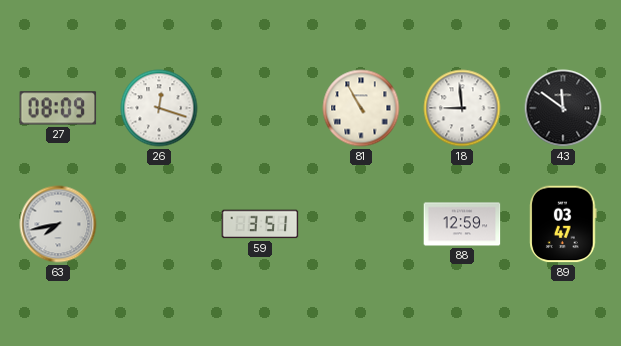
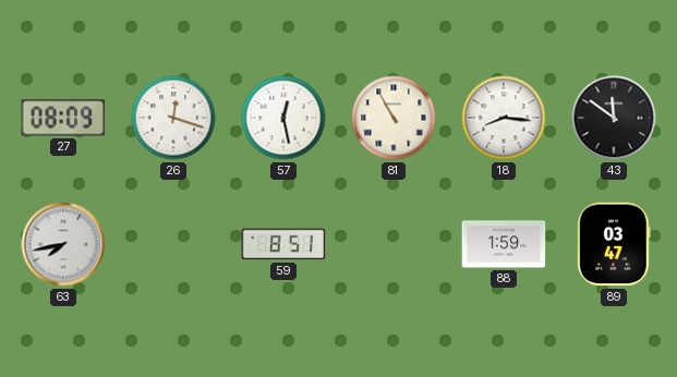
57: none -> 12:28
18: 8:59 -> 8:16
59: 3:51 -> 8:51
88: 12:59 -> 1:59
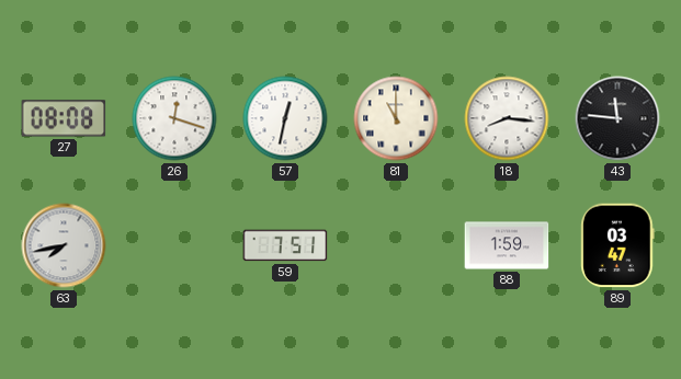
27: 08:09 -> 08:08
57: 12:28 -> 12:32
81: 10:55 -> 11:00
43: 11:51 -> 11:46
59: 8:51 -> 7:51
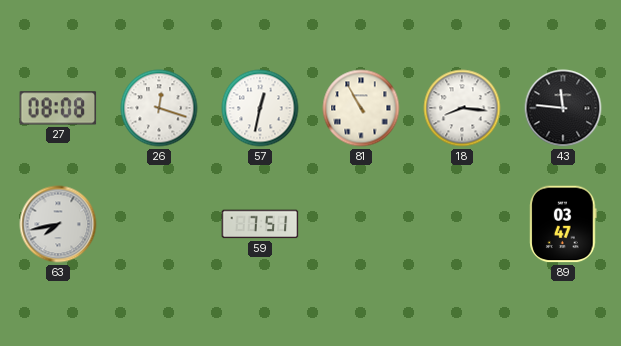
81: 11:00 -> 10:55
88: 1:59 -> none
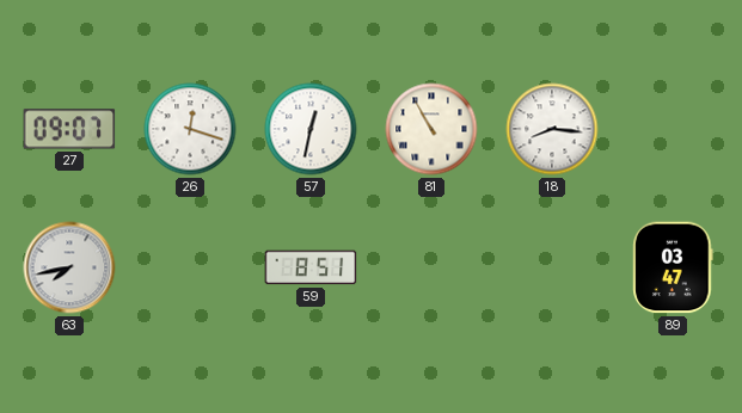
27: 08:08 -> 09:07
43: 11:46 -> none
59: 7:51 -> 8:51
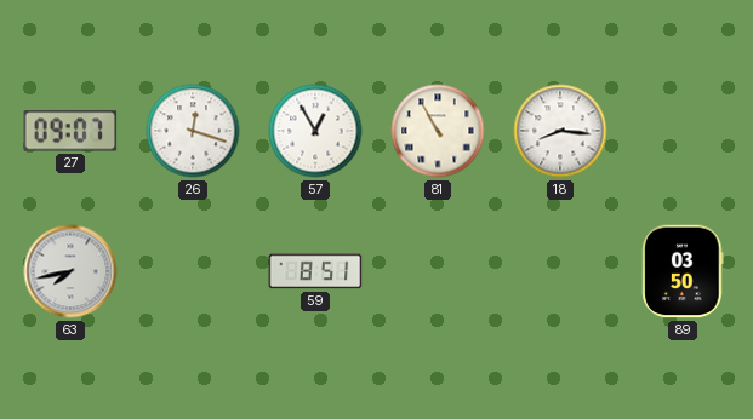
57: 12:32 -> 12:55
89: 03:47 -> 03:50
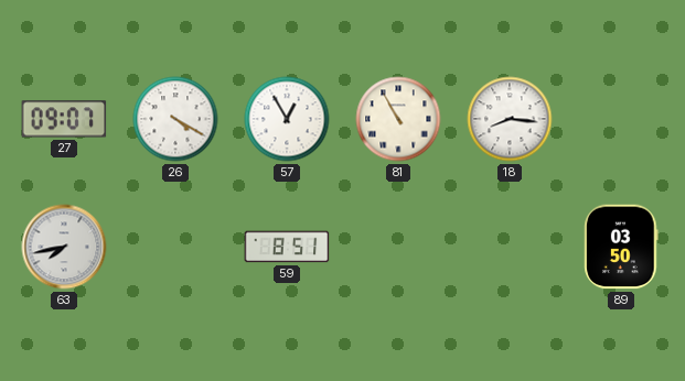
26: 12:18 -> 4:20
